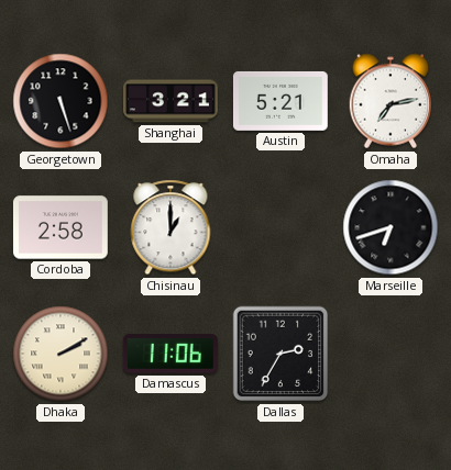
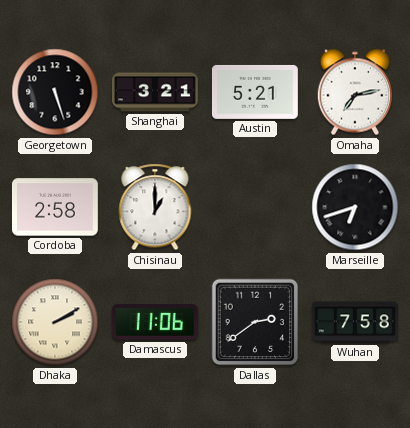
Dallas: 2:35 -> 2:39
Wuhan: none -> 7:58
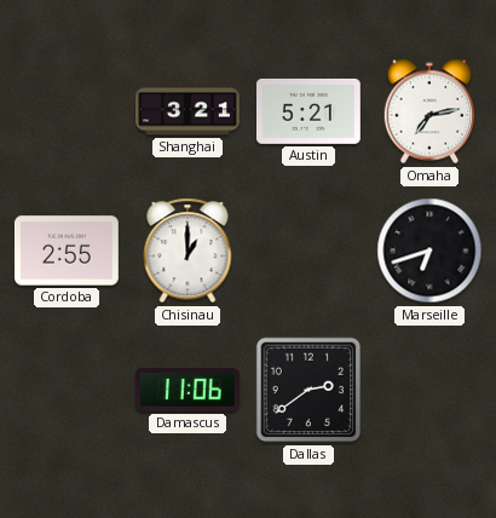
Georgetown: 5:27 -> none
Cordoba: 2:58 -> 2:55
Dhaka: 2:10 -> none
Wuhan: 7:58 -> none
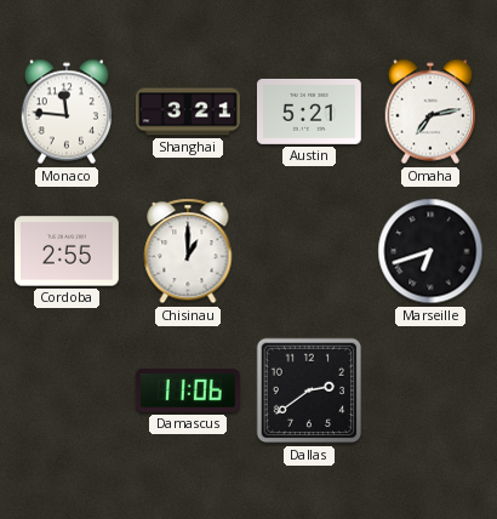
Monaco: none -> 11:46
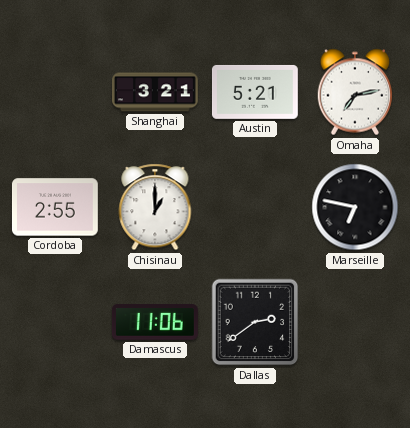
Monaco: 11:46 -> none
Marseille: 6:42 -> 6:47
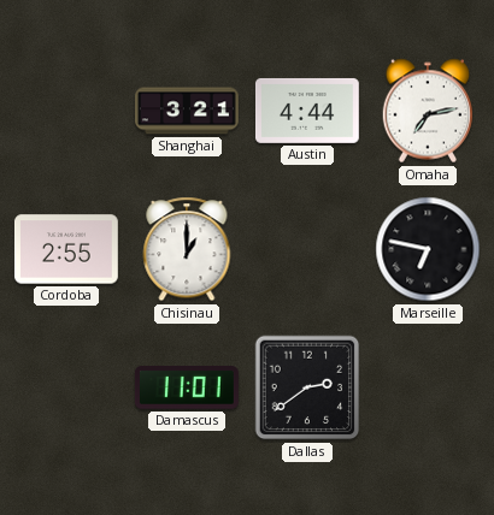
Austin: 5:21 -> 4:44
Damascus: 11:06 -> 11:01
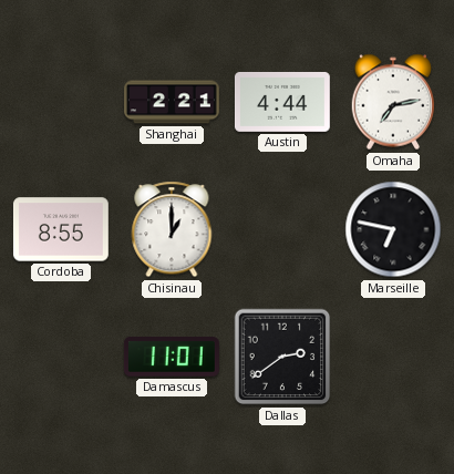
Shanghai: 3:21 -> 2:21
Cordoba: 2:55 -> 8:55
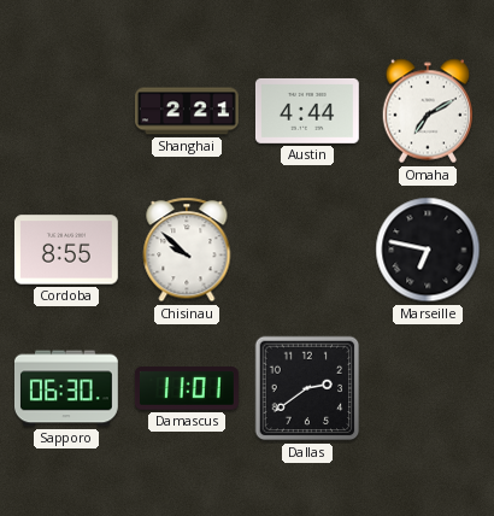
Omaha: 7:13 -> 7:10
Chisinau: 1:00 -> 9:52
Sapporo: none -> 06:30
